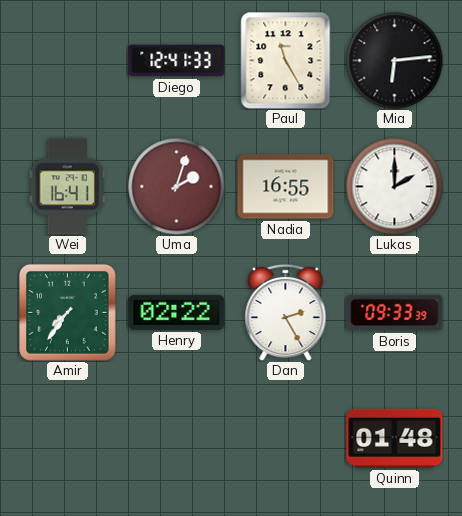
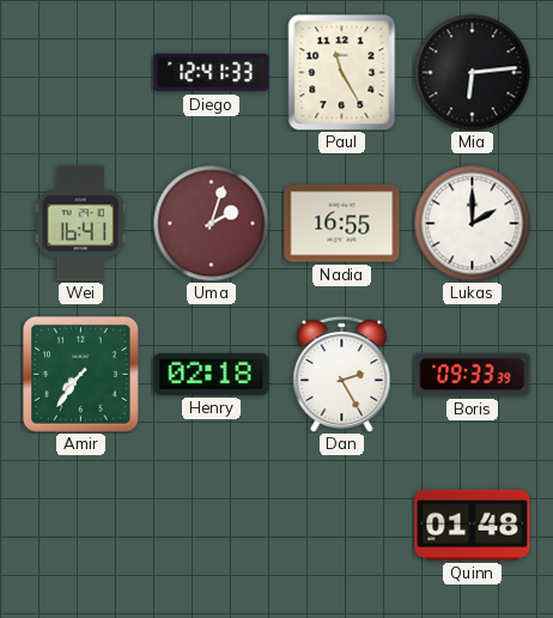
Henry: 02:22 -> 02:18
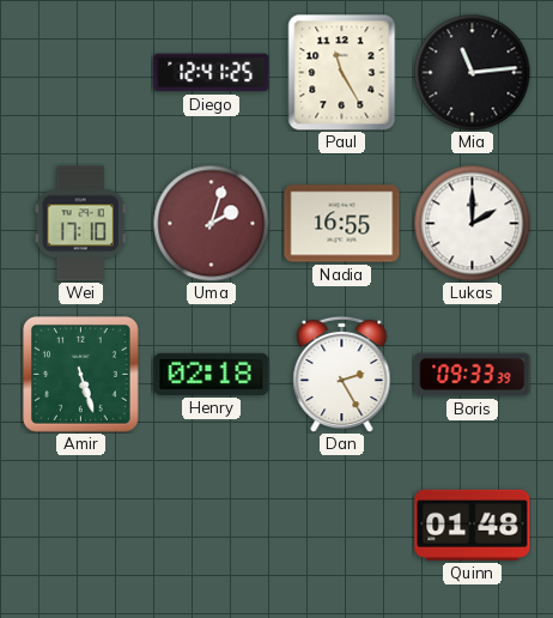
Diego: 12:41:33 -> 12:41:25
Mia: 6:14 -> 11:14
Wei: 16:41 -> 17:10
Amir: 7:36 -> 5:27
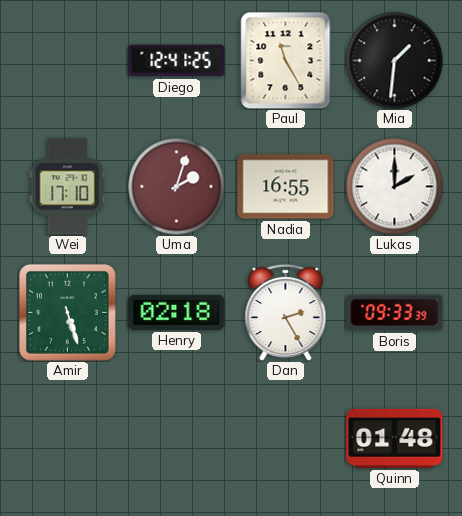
Mia: 11:14 -> 1:31
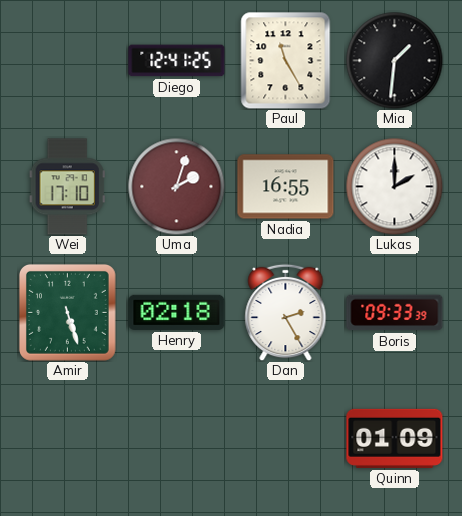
Quinn: 01:48 -> 01:09
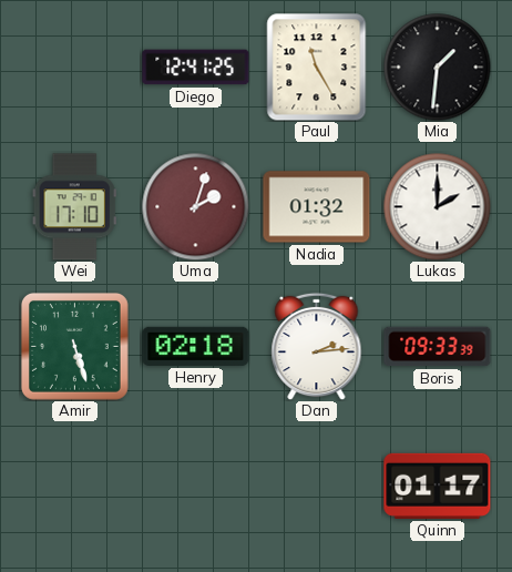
Nadia: 16:55 -> 01:32
Dan: 2:25 -> 2:14
Quinn: 01:09 -> 01:17
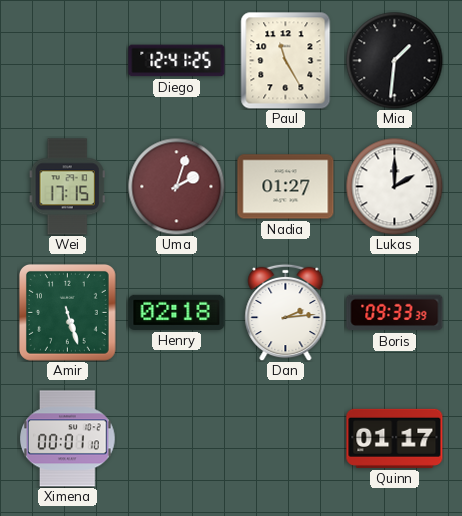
Wei: 17:10 -> 17:15
Nadia: 01:32 -> 01:27
Ximena: none -> 00:01
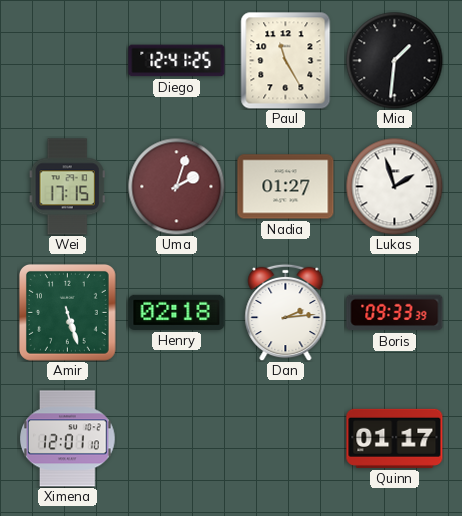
Lukas: 2:00 -> 1:57
Ximena: 00:01 -> 12:01
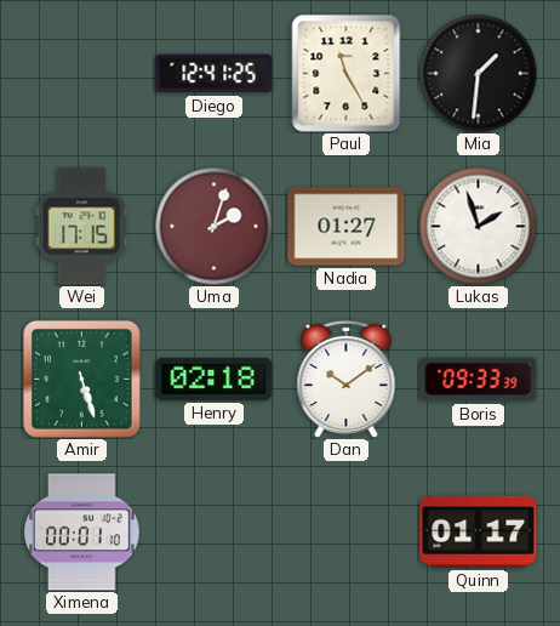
Dan: 2:14 -> 10:09
Ximena: 12:01 -> 00:01
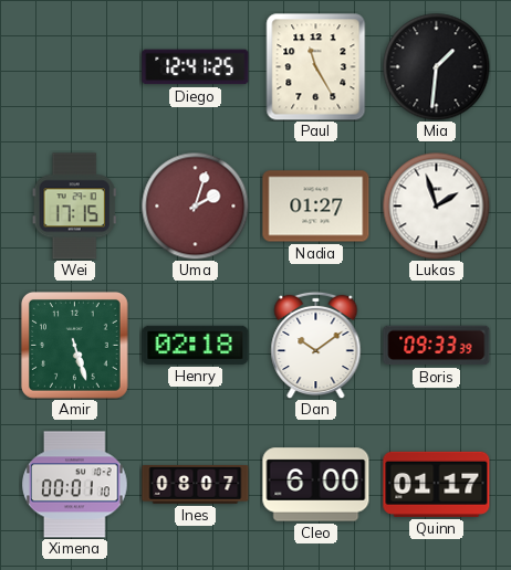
Ines: none -> 08:07
Cleo: none -> 6:00
